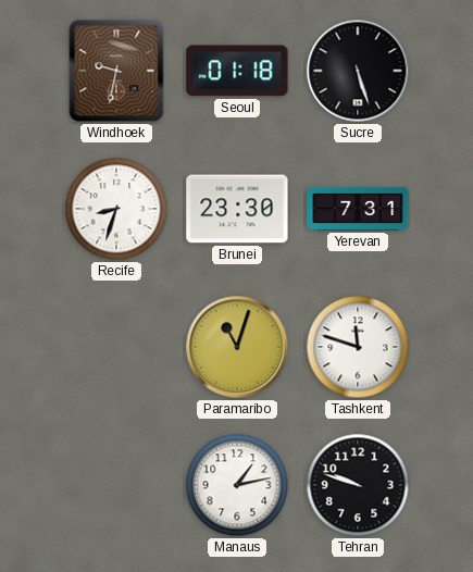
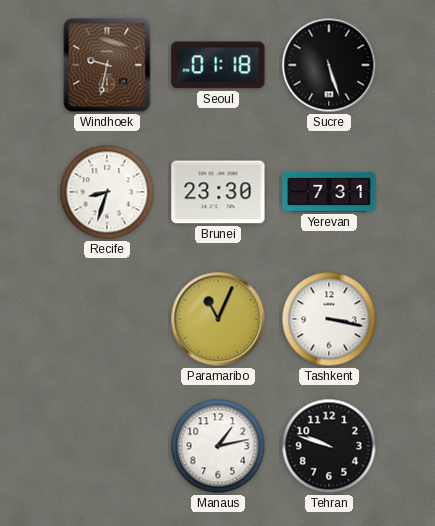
Paramaribo: 11:03 -> 11:04
Tashkent: 11:48 -> 3:17
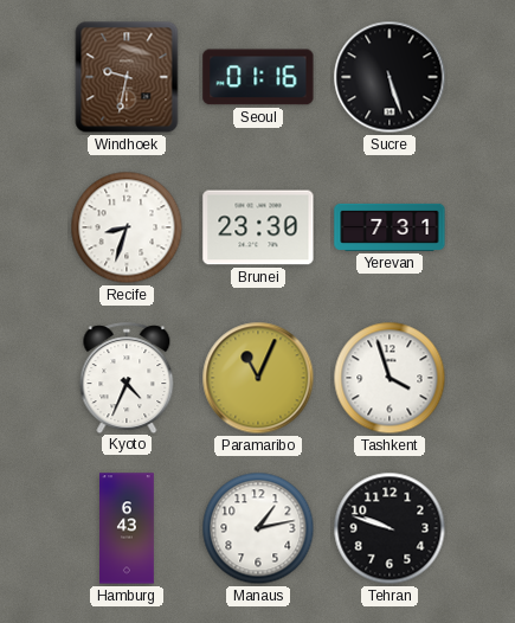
Seoul: 01:18 -> 01:16
Kyoto: none -> 4:34
Tashkent: 3:17 -> 3:57
Hamburg: none -> 6:43
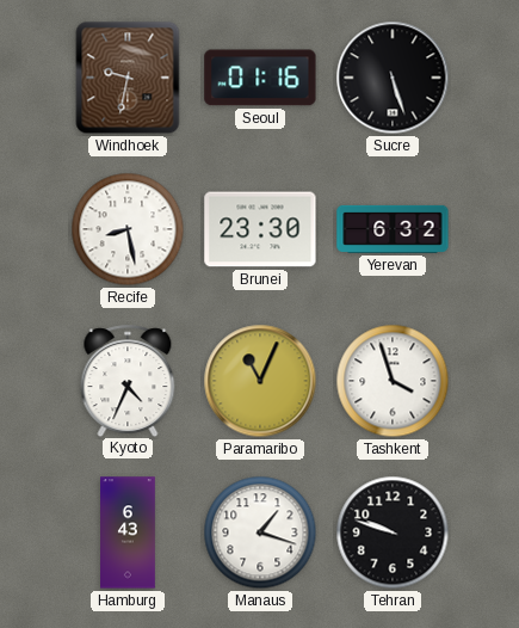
Recife: 8:33 -> 8:28
Yerevan: 7:31 -> 6:32
Manaus: 1:13 -> 1:18
